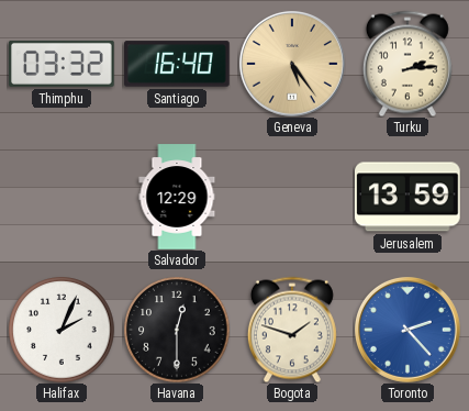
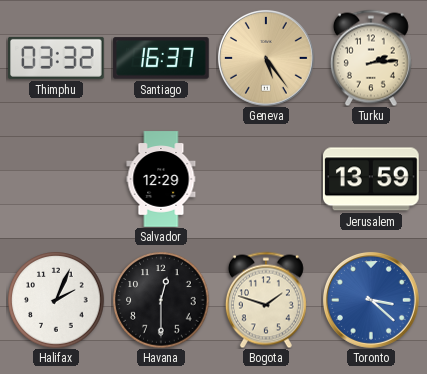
Santiago: 16:40 -> 16:37
Toronto: 2:23 -> 3:22
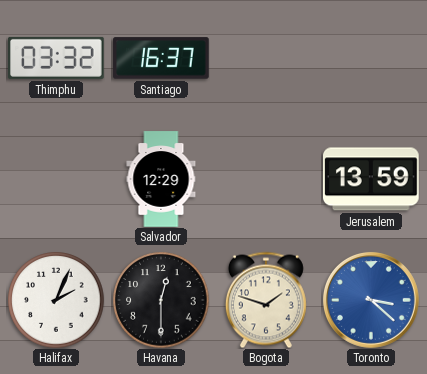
Geneva: 5:24 -> none
Turku: 2:14 -> none
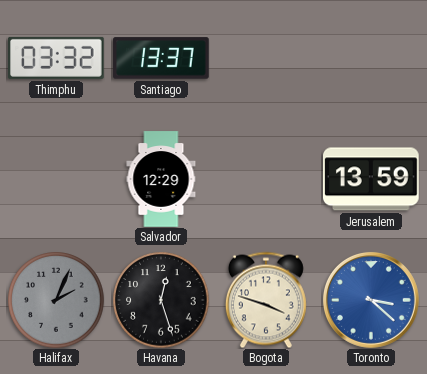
Santiago: 16:37 -> 13:37
Halifax dial: white -> grey
Havana: 12:30 -> 12:27
Bogota: 1:48 -> 3:48
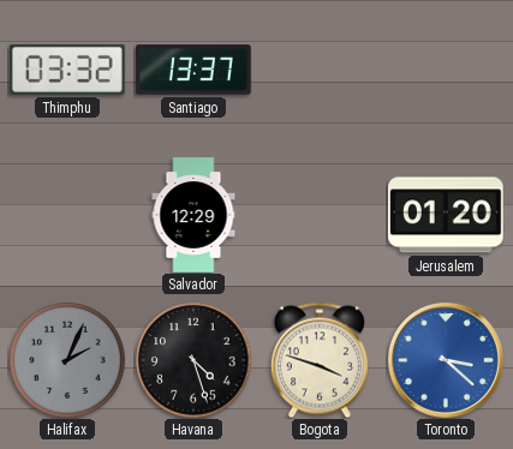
Jerusalem: 13:59 -> 01:20
Havana: 12:27 -> 4:27
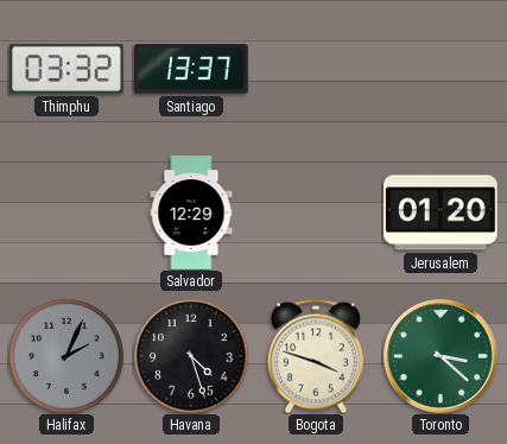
Toronto dial: blue -> green
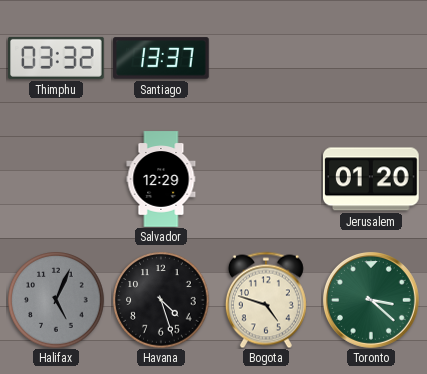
Halifax: 2:04 -> 5:04
Bogota: 3:48 -> 4:48
